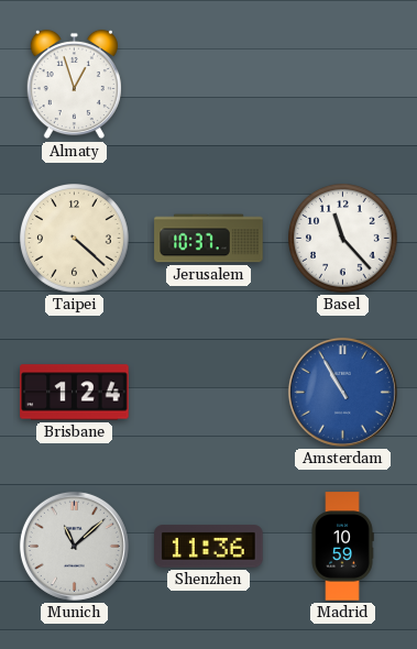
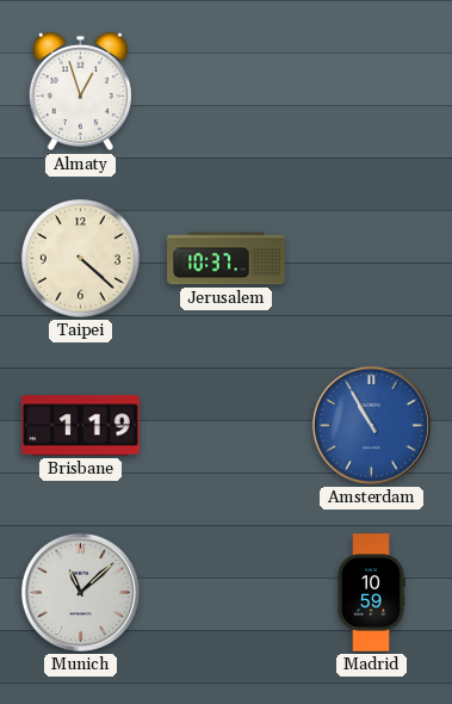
Basel: 11:23 -> none
Brisbane: 1:24 -> 1:19
Shenzhen: 11:36 -> none
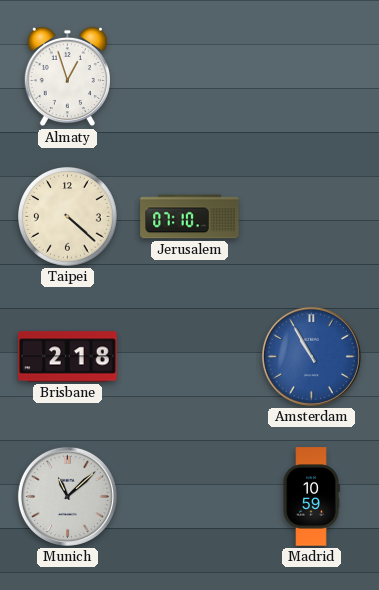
Jerusalem: 10:37 -> 07:10
Brisbane: 1:19 -> 2:18
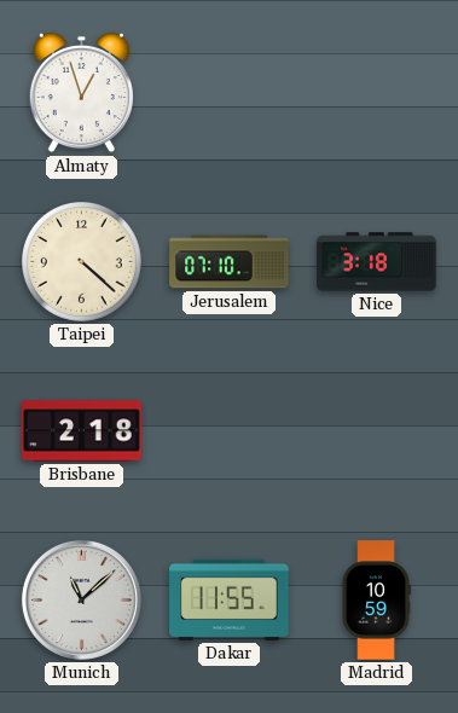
Nice: none -> 3:18
Amsterdam: 10:55 -> none
Dakar: none -> 11:55
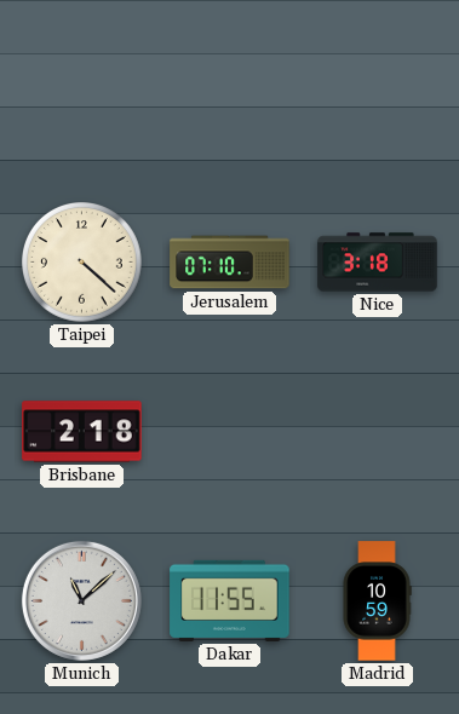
Almaty: 12:57 -> none
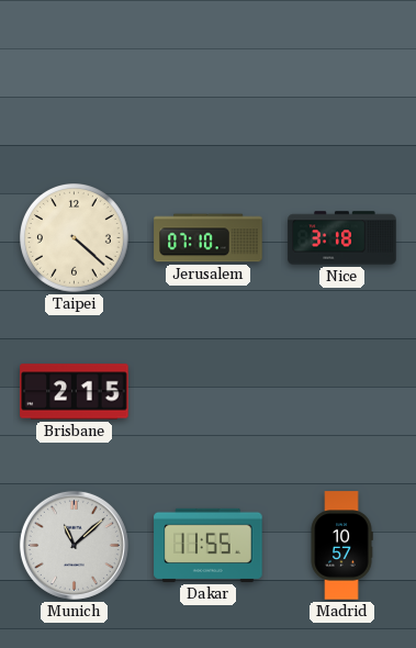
Brisbane: 2:18 -> 2:15
Madrid: 10:59 -> 10:57
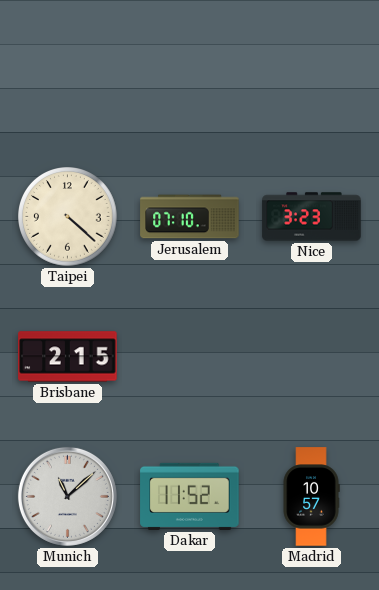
Nice: 3:18 -> 3:23
Dakar: 11:55 -> 11:52
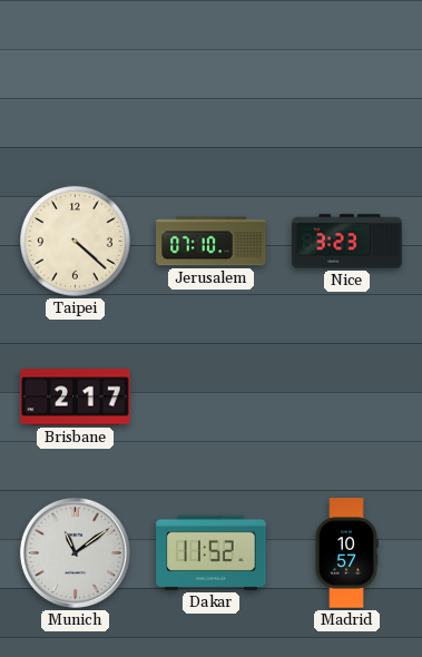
Brisbane: 2:15 -> 2:17
Munich: 11:08 -> 11:09
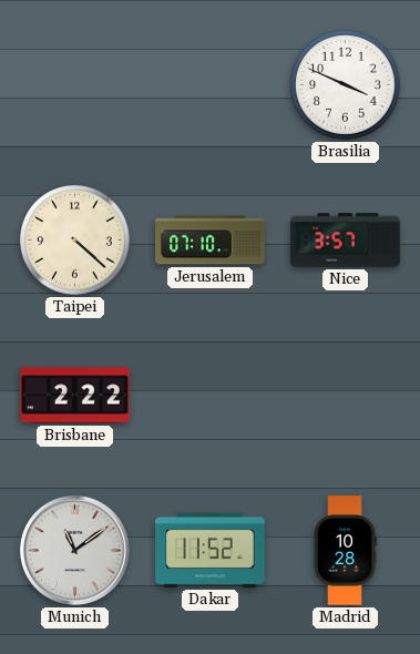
Brasilia: none -> 3:49
Nice: 3:23 -> 3:57
Brisbane: 2:17 -> 2:22
Madrid: 10:57 -> 10:28
